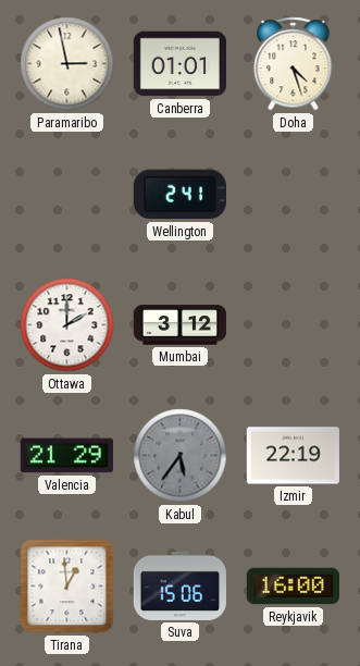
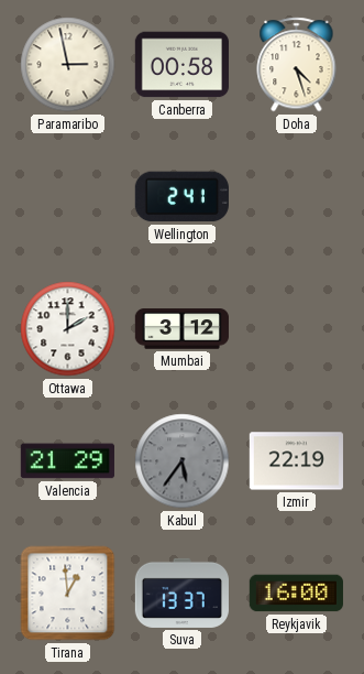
Canberra: 01:01 -> 00:58
Suva: 15:06 -> 13:37
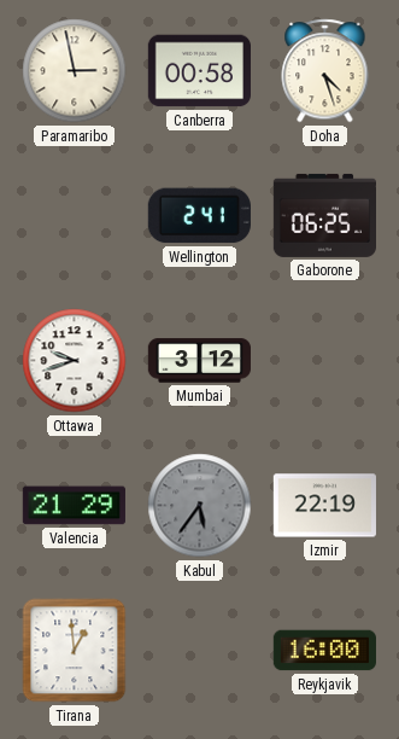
Gaborone: none -> 06:25
Ottawa: 2:00 -> 9:42
Suva: 13:37 -> none
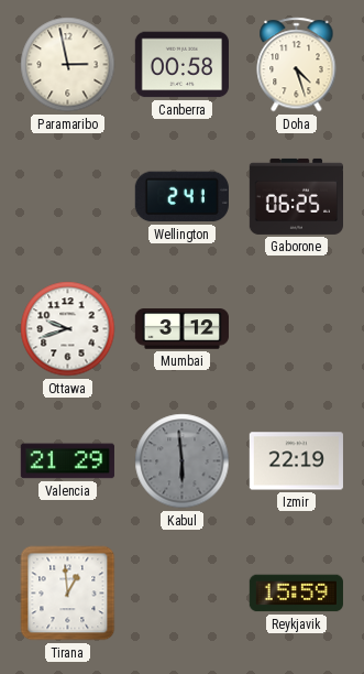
Kabul: 5:36 -> 5:59
Reykjavik: 16:00 -> 15:59
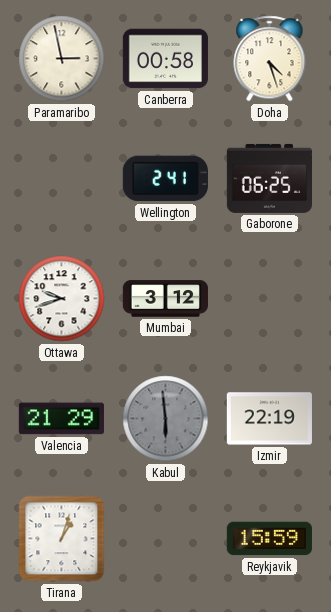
Tirana: 12:59 -> 1:03
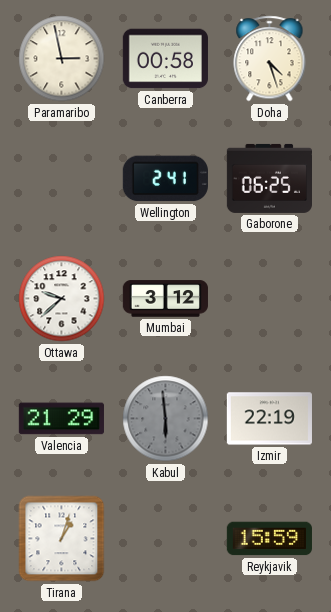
Ottawa: 9:42 -> 9:38
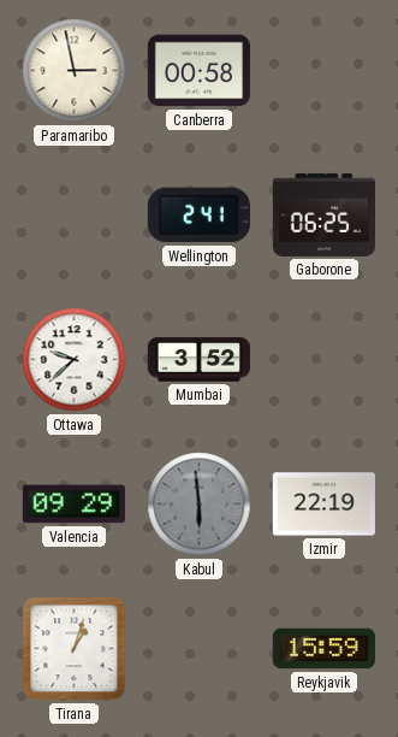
Doha: 4:27 -> none
Mumbai: 3:12 -> 3:52
Valencia: 21:29 -> 09:29
